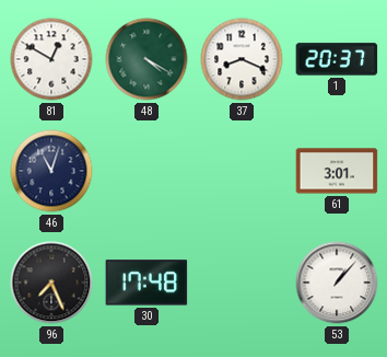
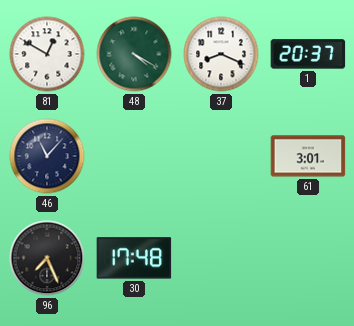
46: 11:03 -> 11:07
53: 1:07 -> none
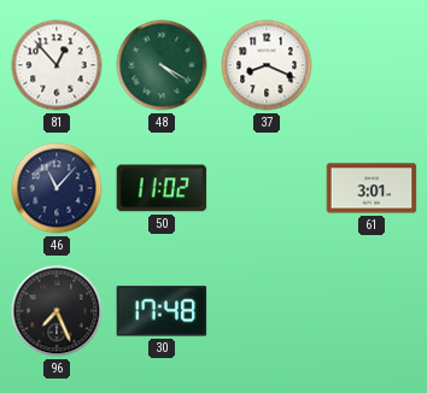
81: 12:50 -> 12:53
1: 20:37 -> none
50: none -> 11:02
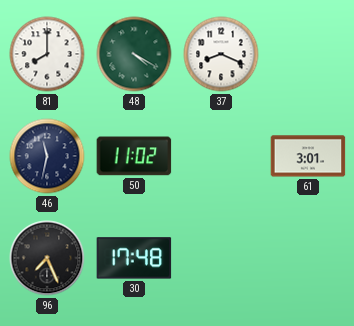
81: 12:53 -> 8:00
46: 11:07 -> 11:32
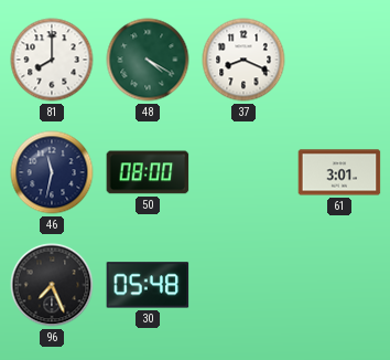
50: 11:02 -> 08:00
30: 17:48 -> 05:48
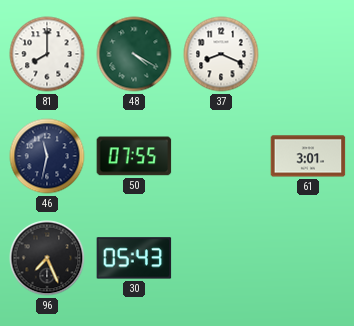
50: 08:00 -> 07:55
30: 05:48 -> 05:43
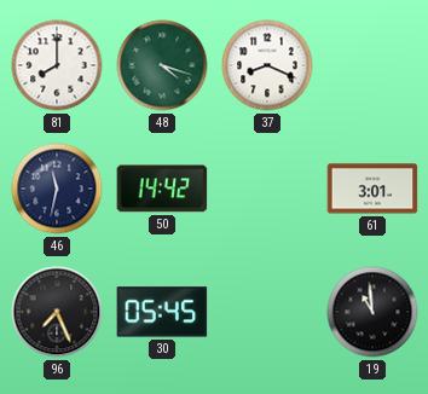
48: 4:20 -> 4:18
50: 07:55 -> 14:42
30: 05:43 -> 05:45
19: none -> 10:59
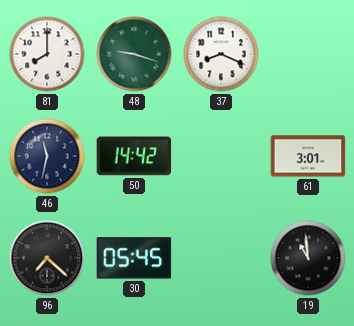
48: 4:18 -> 9:18
96: 7:26 -> 7:22
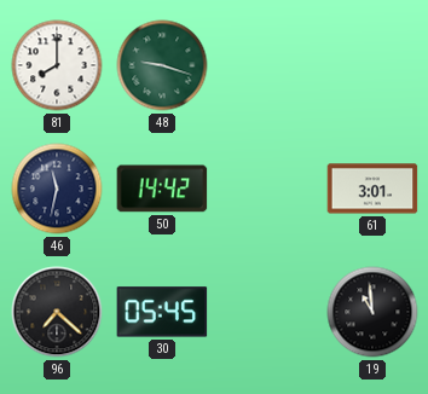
37: 8:19 -> none
